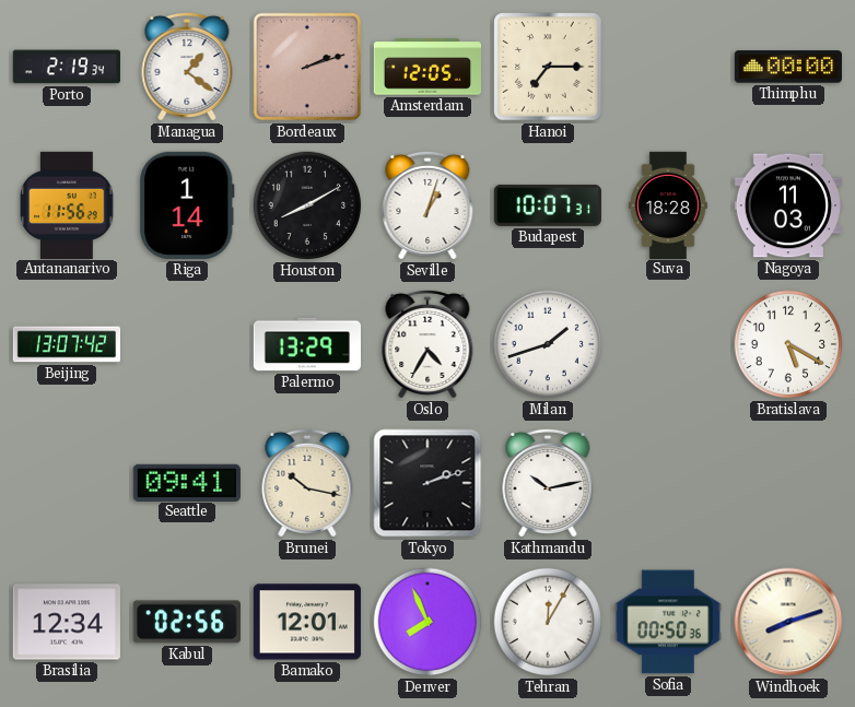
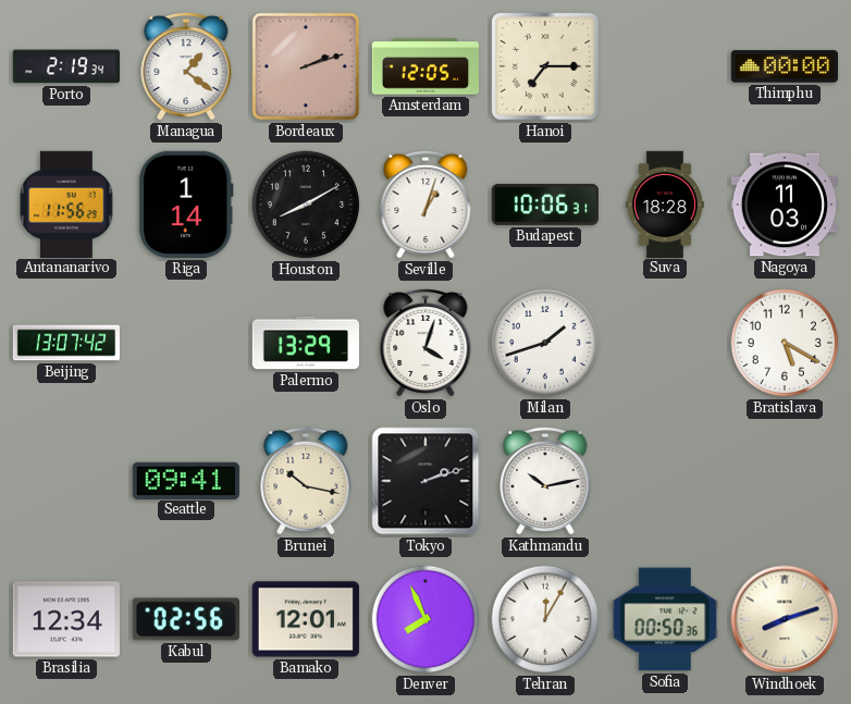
Budapest: 10:07 -> 10:06
Oslo: 4:35 -> 4:03
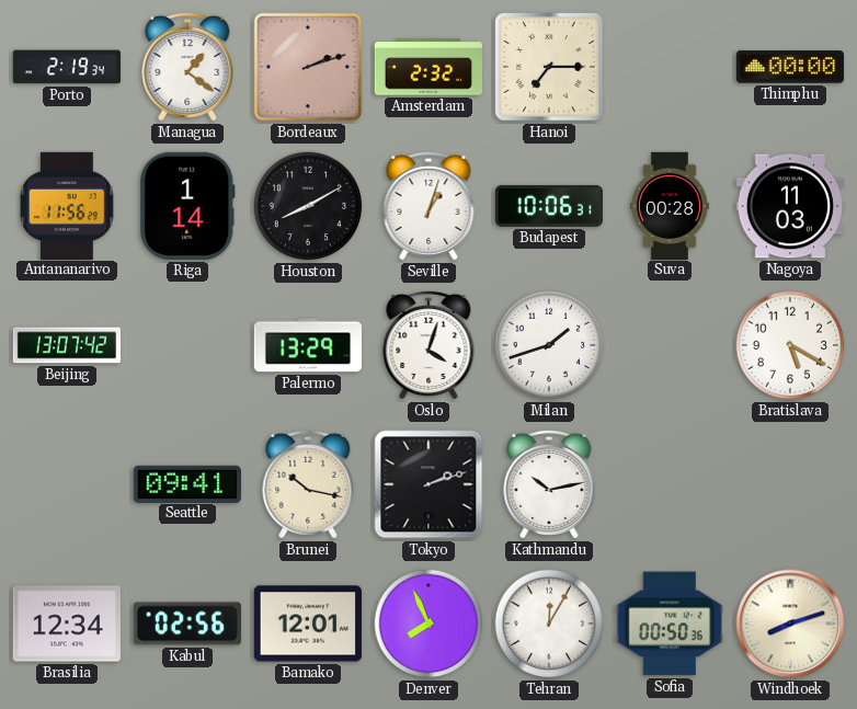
Amsterdam: 12:05 -> 2:32
Suva: 18:28 -> 00:28
